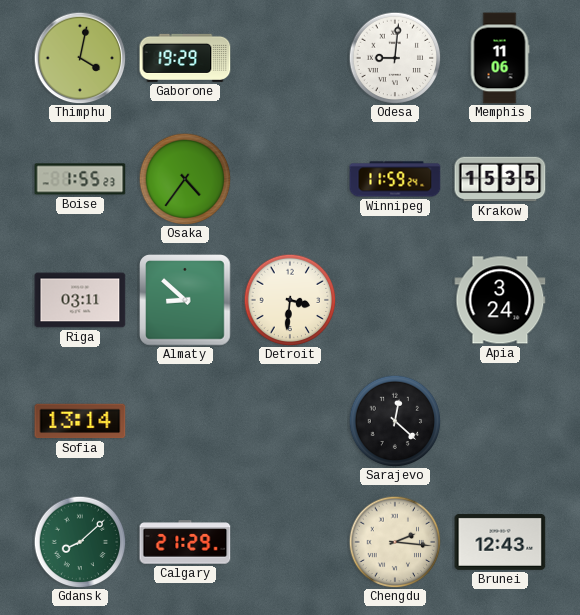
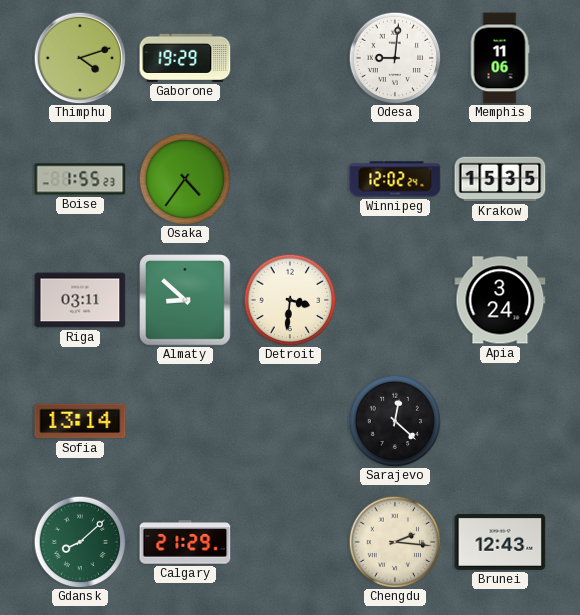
Thimphu: 4:02 -> 4:12
Winnipeg: 11:59 -> 12:02
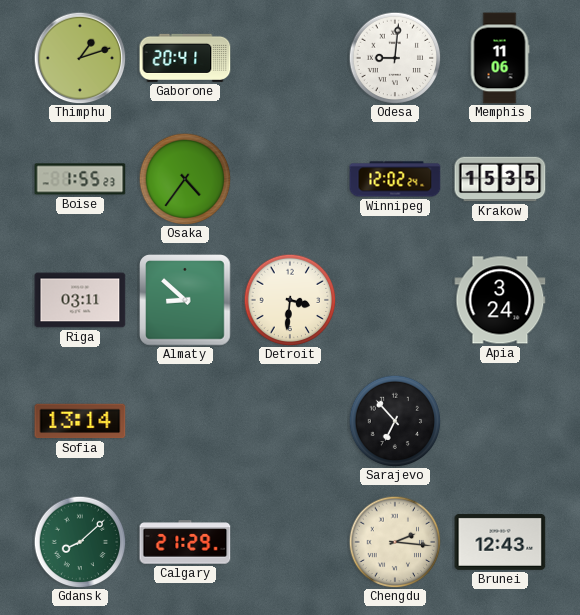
Thimphu: 4:12 -> 1:12
Gaborone: 19:29 -> 20:41
Sarajevo: 12:22 -> 6:53
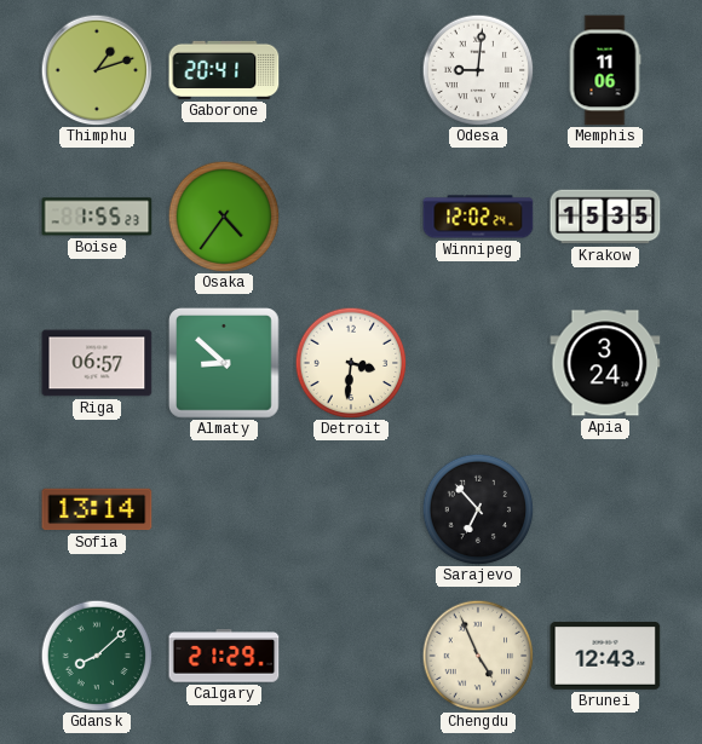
Riga: 03:11 -> 06:57
Chengdu: 2:16 -> 4:56
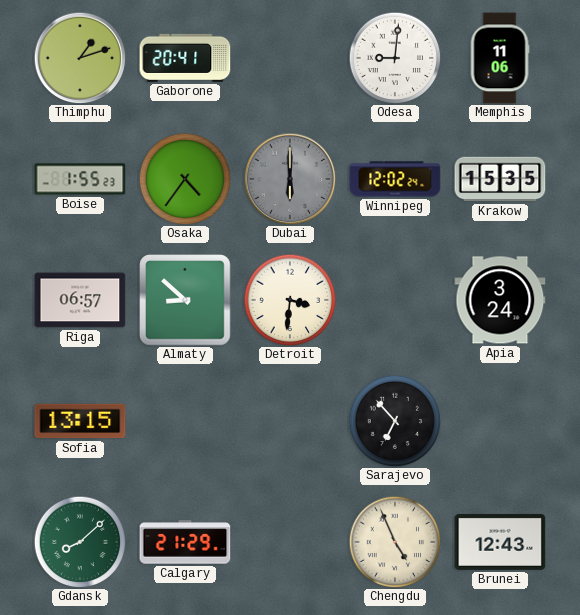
Dubai: none -> 6:00
Sofia: 13:14 -> 13:15
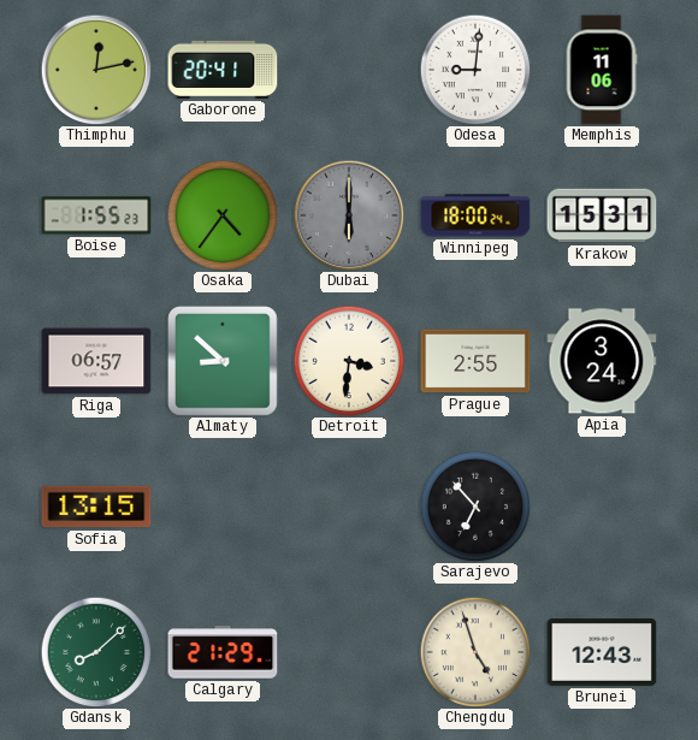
Thimphu: 1:12 -> 12:13
Winnipeg: 12:02 -> 18:00
Krakow: 15:35 -> 15:31
Prague: none -> 2:55
Chengdu: 4:56 -> 4:57
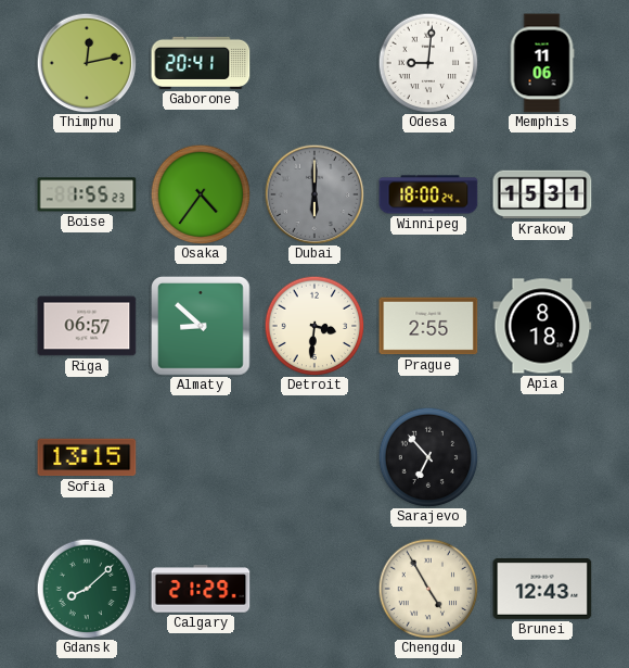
Apia: 3:24 -> 8:18
Chengdu: 4:57 -> 4:55
